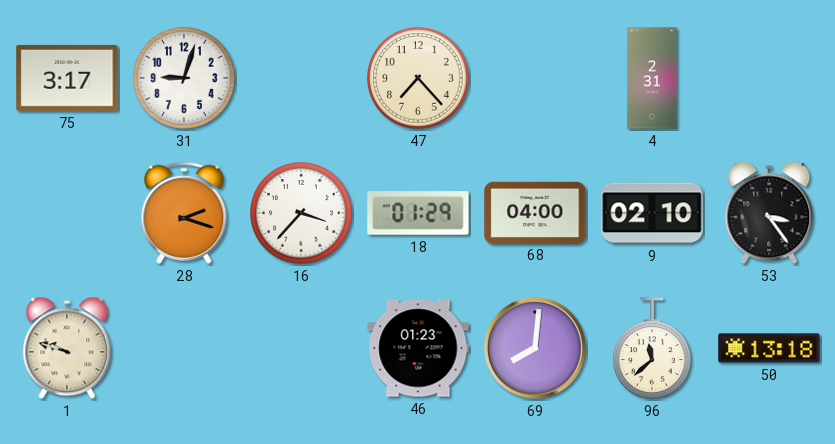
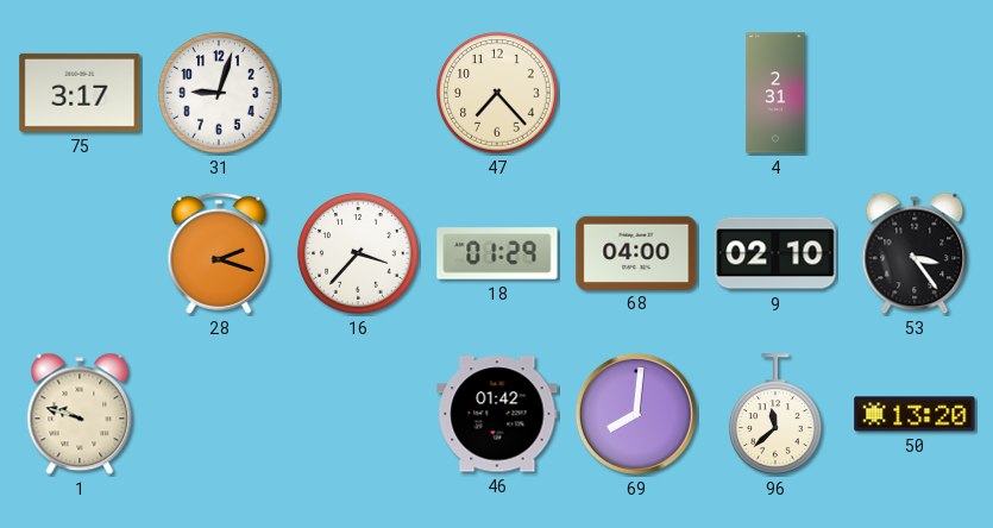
46: 01:23 -> 01:42
50: 13:18 -> 13:20
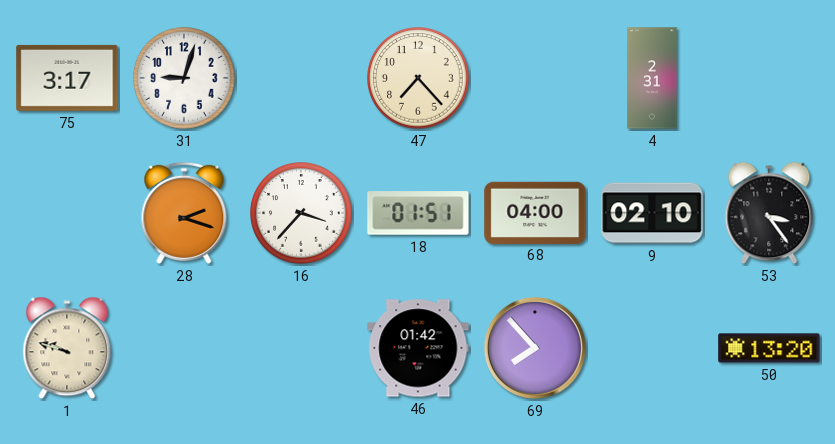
18: 01:29 -> 01:51
69: 8:01 -> 7:53
96: 11:38 -> none
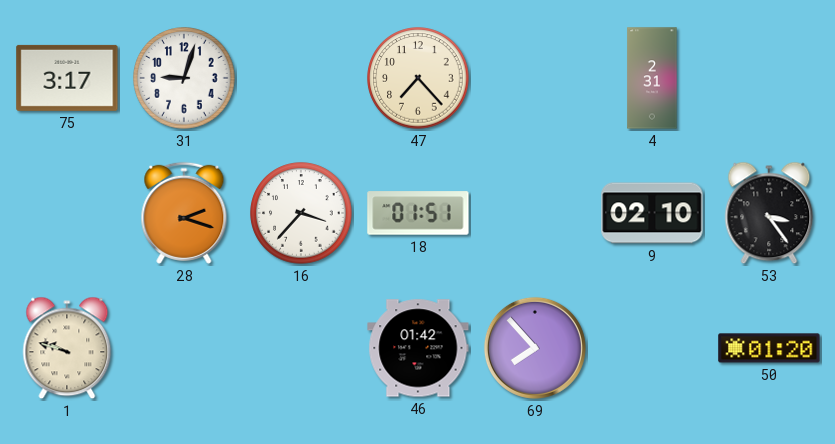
68: 04:00 -> none
50: 13:20 -> 01:20
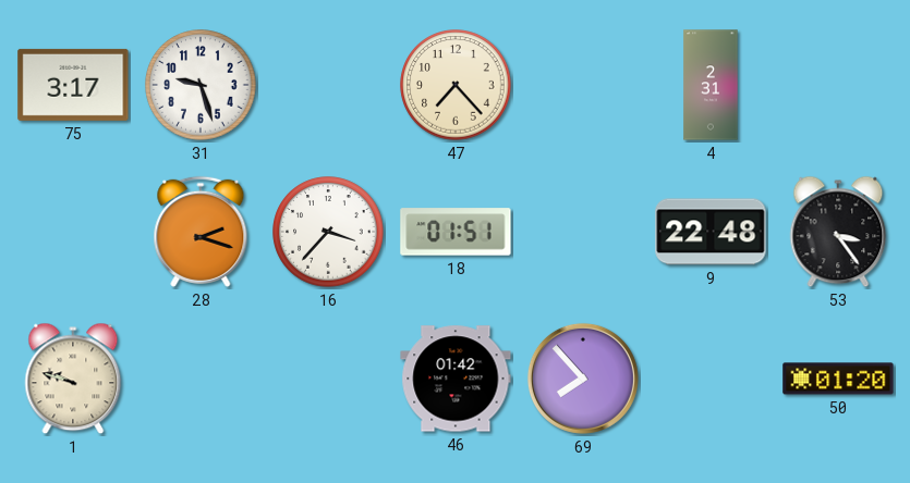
31: 9:03 -> 9:27
9: 02:10 -> 22:48
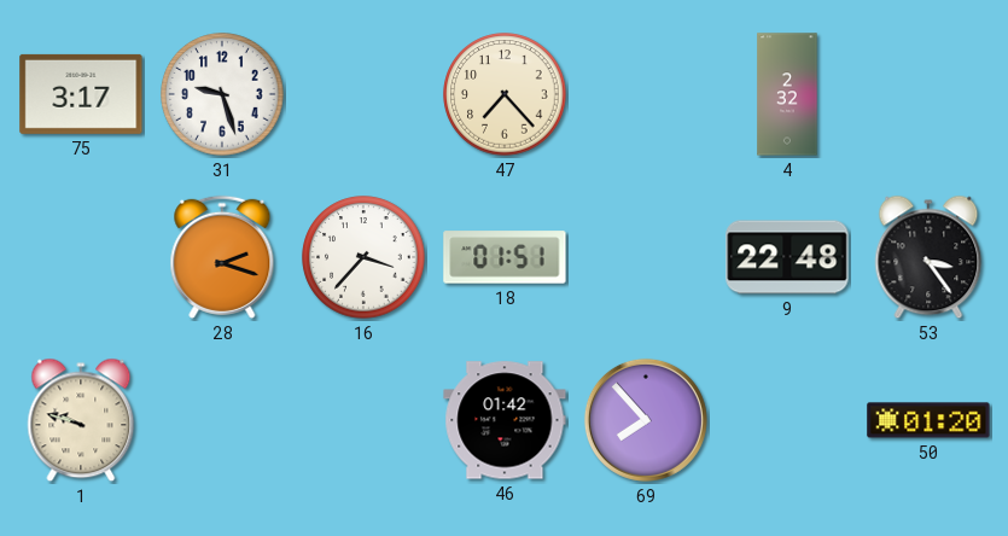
4: 2:31 -> 2:32
